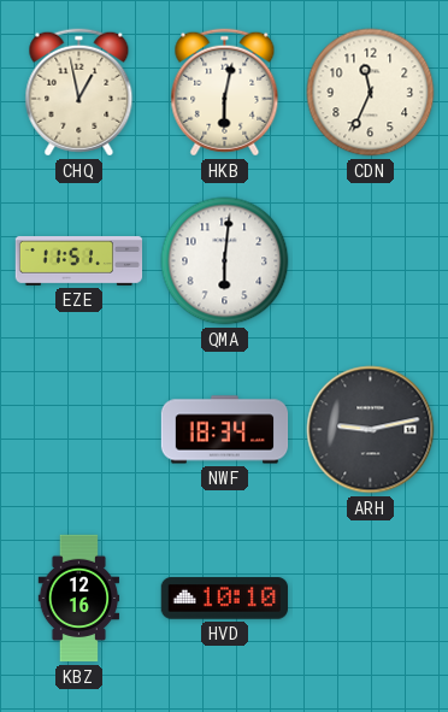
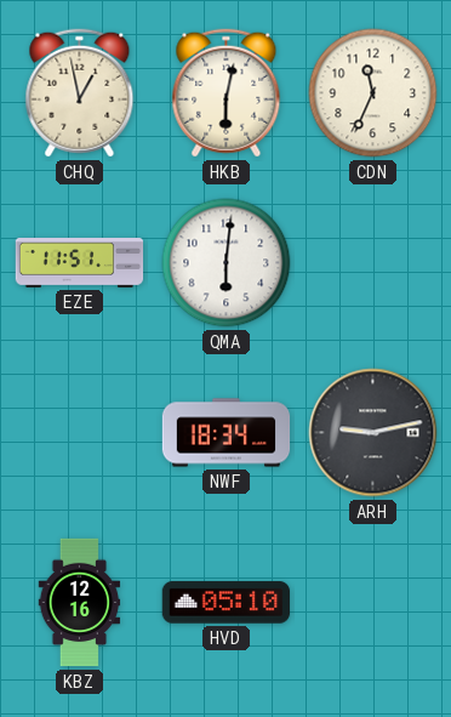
HVD: 10:10 -> 05:10
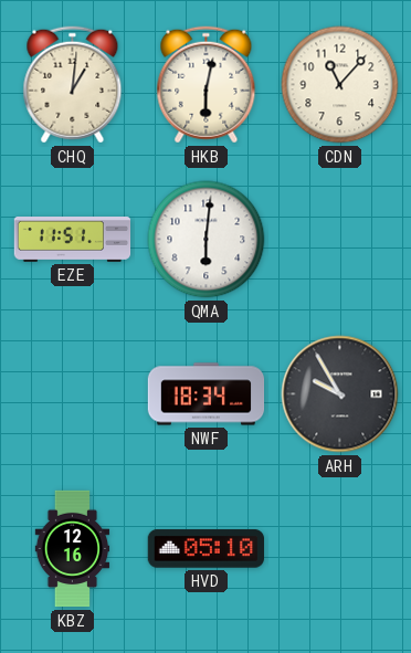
CHQ: 12:58 -> 1:01
CDN: 11:34 -> 11:07
ARH: 9:13 -> 9:55
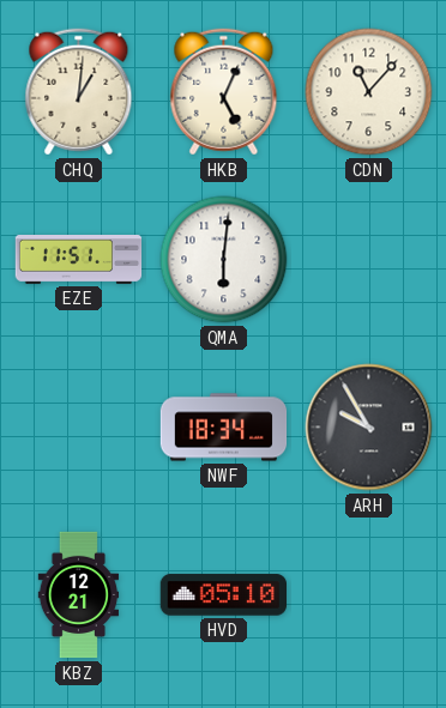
HKB: 6:02 -> 5:04
KBZ: 12:16 -> 12:21
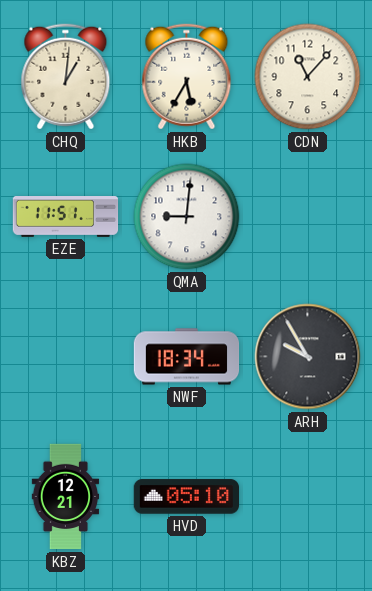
HKB: 5:04 -> 5:35
QMA: 6:01 -> 9:01
